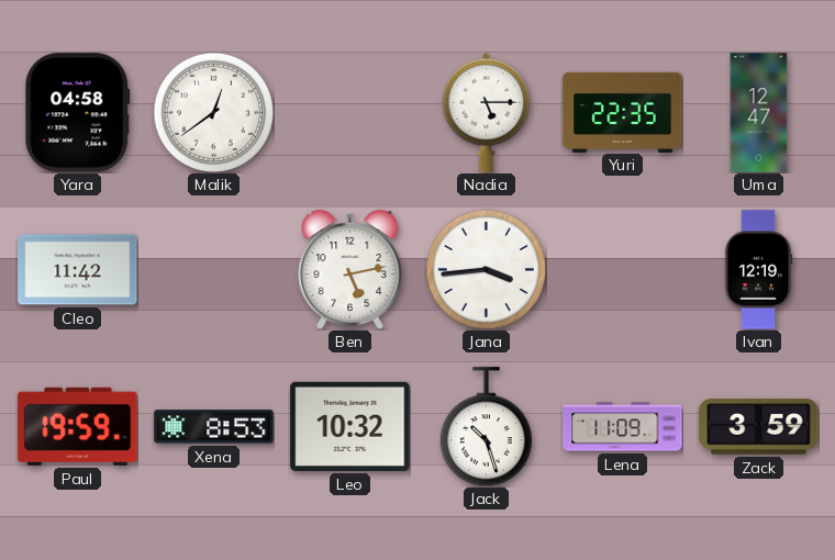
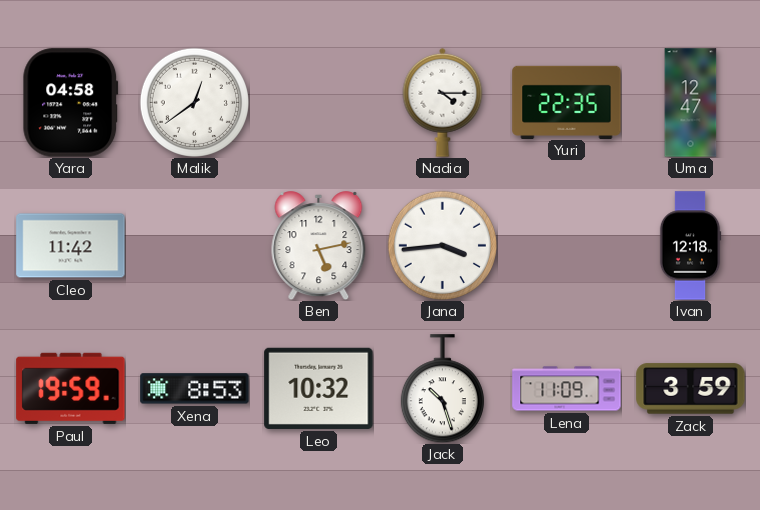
Nadia: 5:15 -> 4:15
Ivan: 12:19 -> 12:18
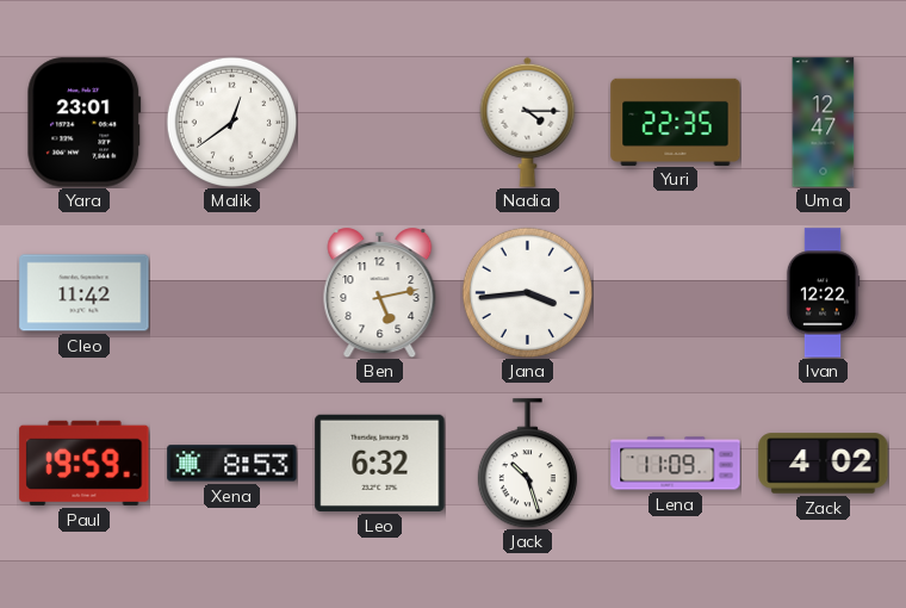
Yara: 04:58 -> 23:01
Ivan: 12:18 -> 12:22
Leo: 10:32 -> 6:32
Zack: 3:59 -> 4:02
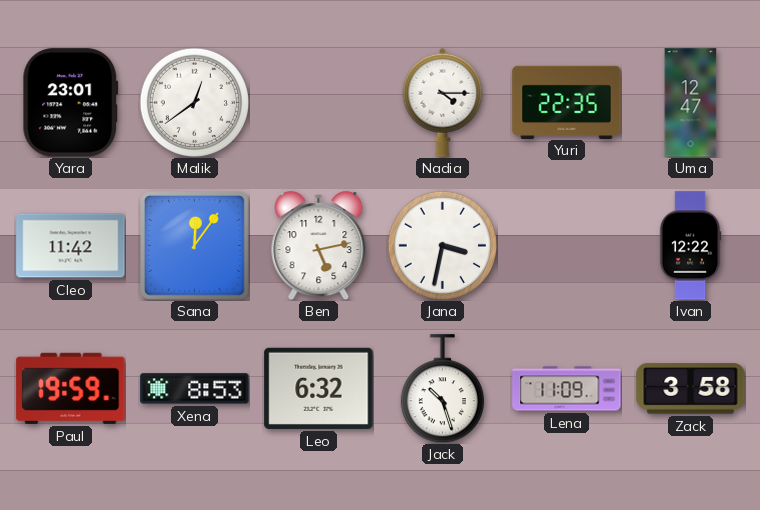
Sana: none -> 12:06
Jana: 3:44 -> 3:32
Zack: 4:02 -> 3:58
